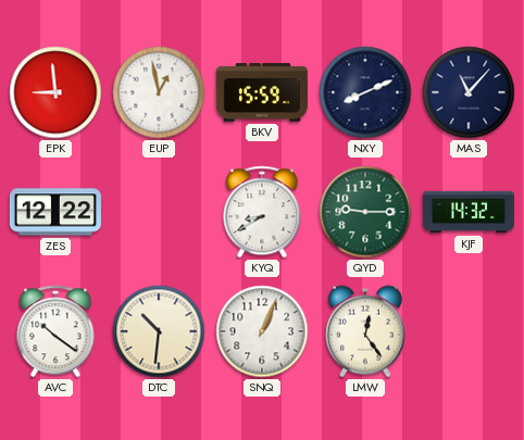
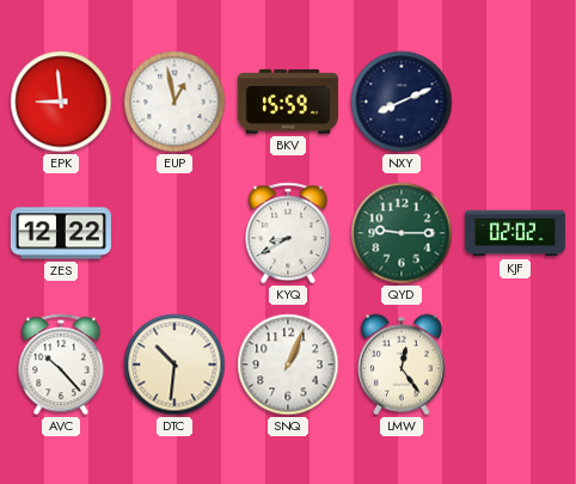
MAS: 11:07 -> none
KJF: 14:32 -> 02:02
AVC: 10:21 -> 10:23
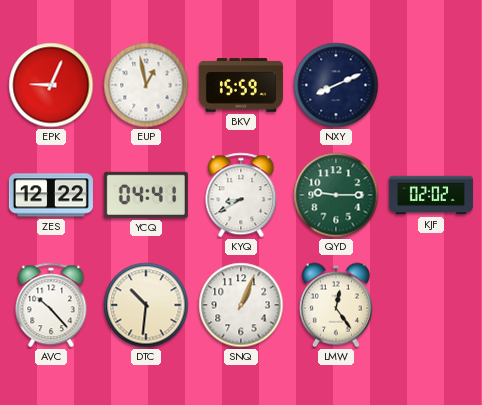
EPK: 8:59 -> 9:04
YCQ: none -> 04:41
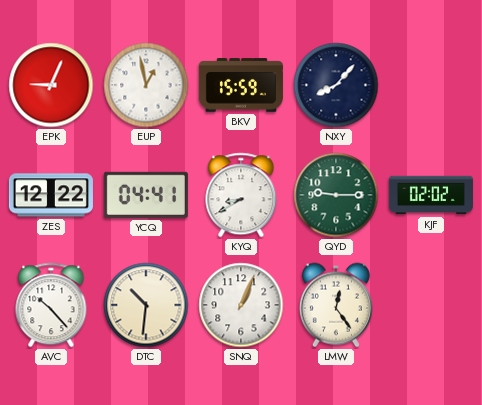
NXY: 8:11 -> 8:07
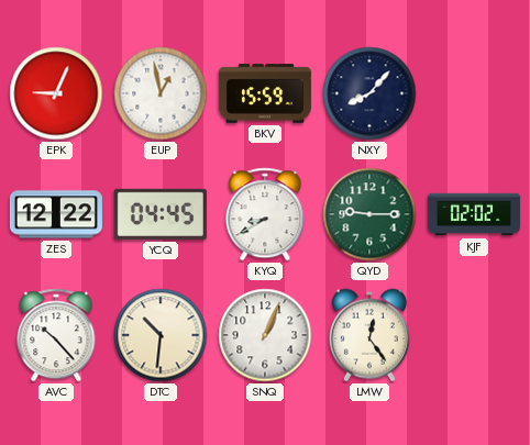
YCQ: 04:41 -> 04:45
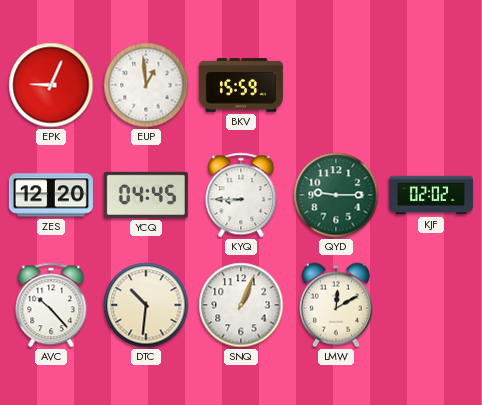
EUP: 12:58 -> 12:59
NXY: 8:07 -> none
ZES: 12:22 -> 12:20
KYQ: 8:40 -> 8:45
LMW: 12:24 -> 12:10
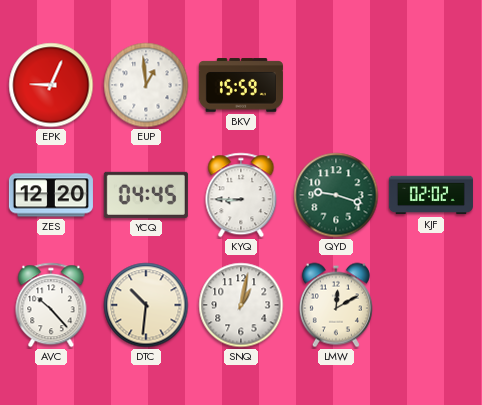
QYD: 9:15 -> 9:18
SNQ: 1:04 -> 1:02
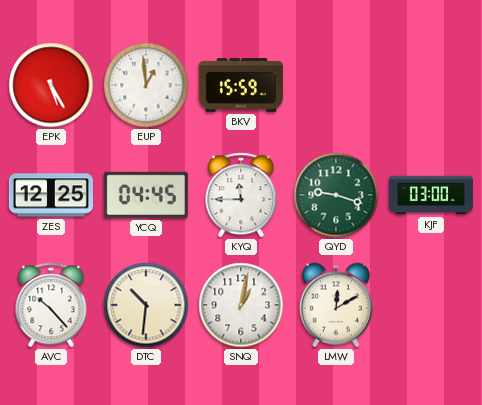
EPK: 9:04 -> 5:25
ZES: 12:20 -> 12:25
KYQ: 8:45 -> 11:45
KJF: 02:02 -> 03:00
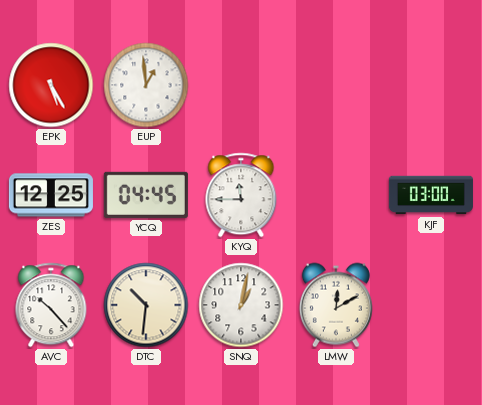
BKV: 15:59 -> none
QYD: 9:18 -> none
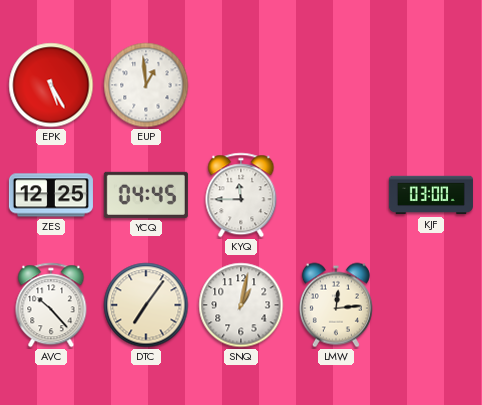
DTC: 10:31 -> 7:06
LMW: 12:10 -> 12:14
